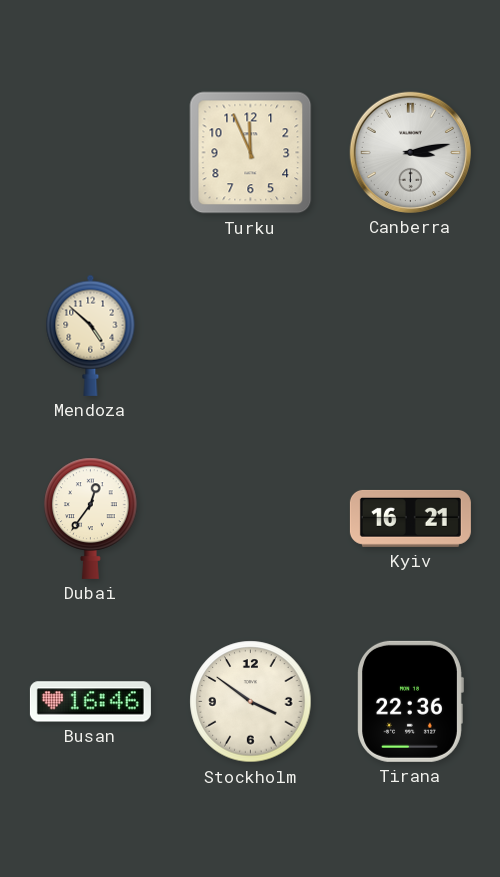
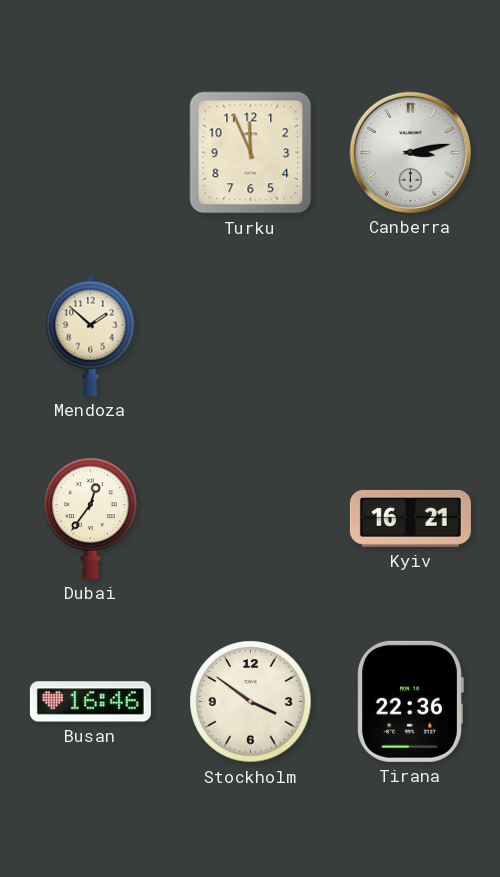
Mendoza: 4:52 -> 1:52
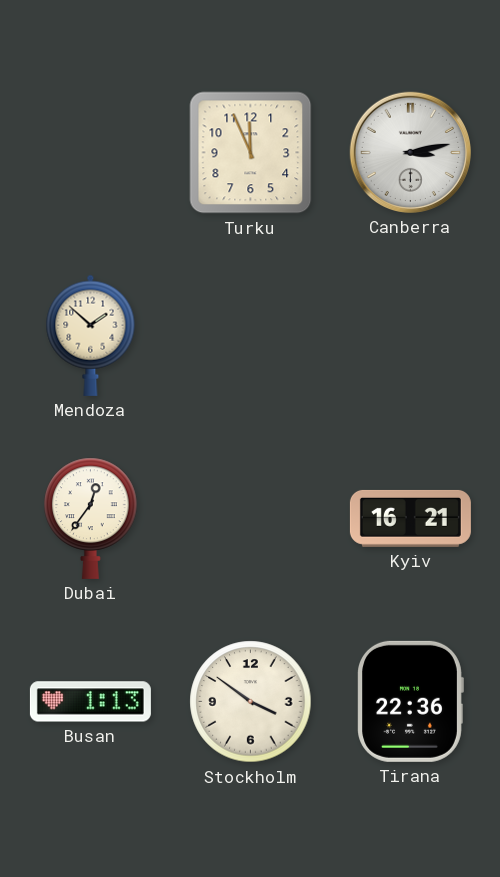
Busan: 16:46 -> 1:13
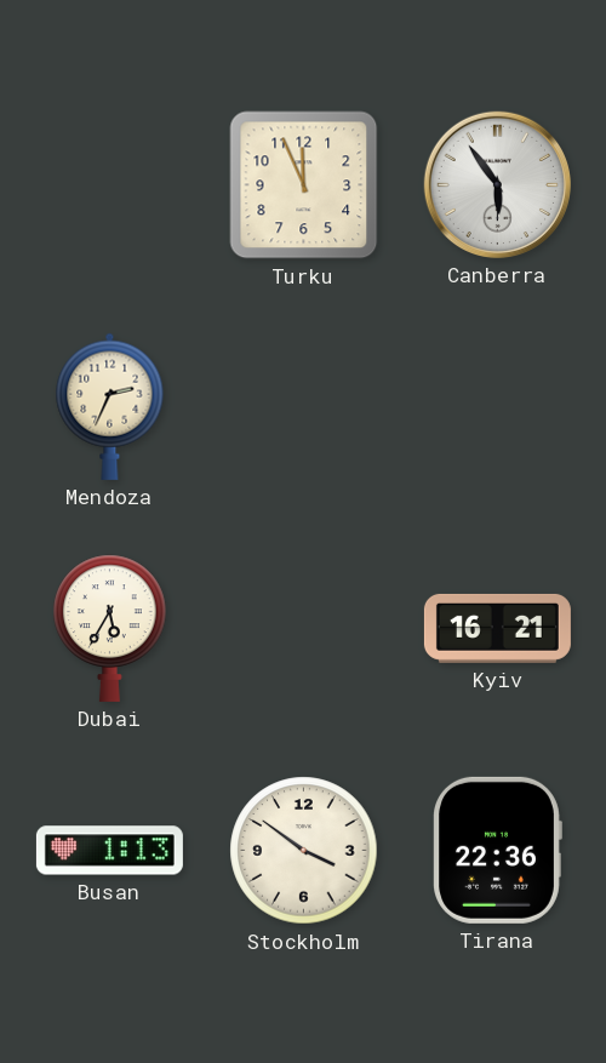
Canberra: 3:13 -> 5:54
Mendoza: 1:52 -> 2:34
Dubai: 12:36 -> 5:35
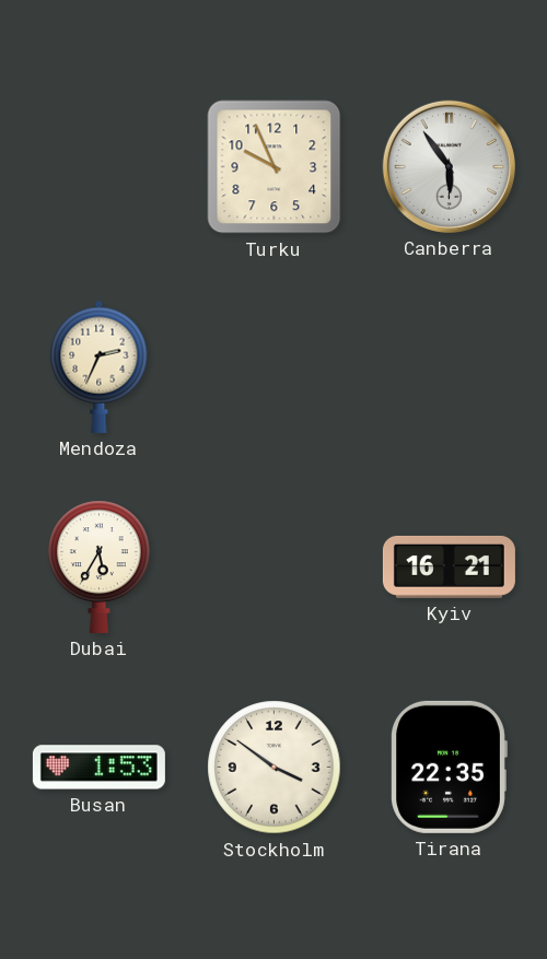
Turku: 11:56 -> 9:56
Busan: 1:13 -> 1:53
Tirana: 22:36 -> 22:35
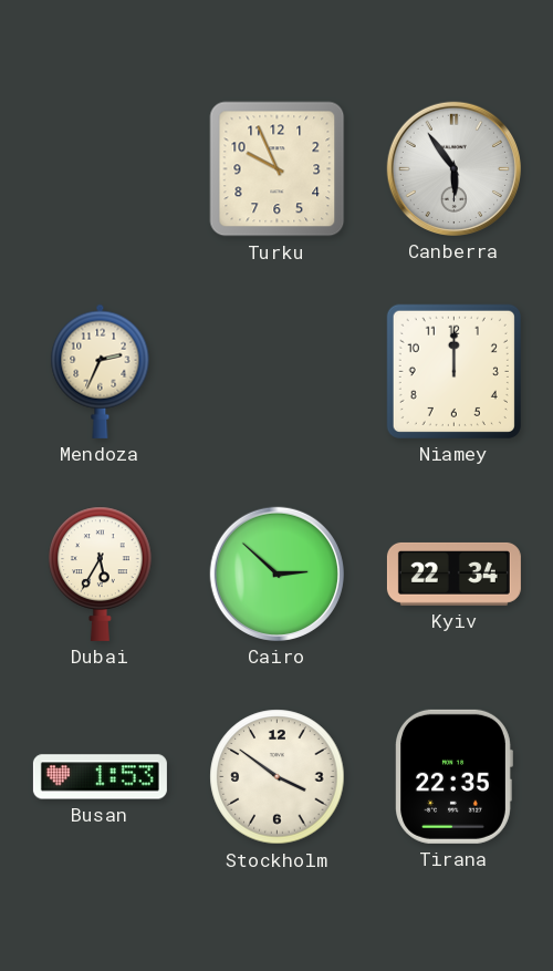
Niamey: none -> 12:00
Cairo: none -> 2:52
Kyiv: 16:21 -> 22:34
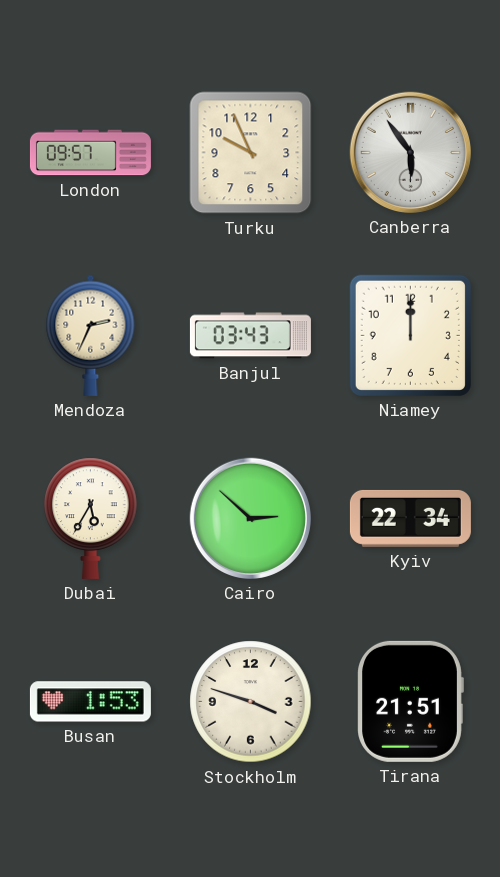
London: none -> 09:57
Banjul: none -> 03:43
Stockholm: 3:51 -> 3:48
Tirana: 22:35 -> 21:51
